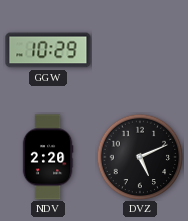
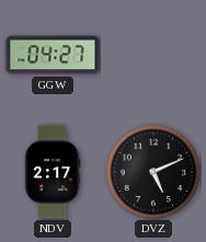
GGW: 10:29 -> 04:27
NDV: 2:20 -> 2:17
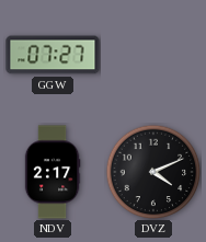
GGW: 04:27 -> 07:27
DVZ: 5:11 -> 4:11
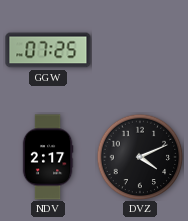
GGW: 07:27 -> 07:25
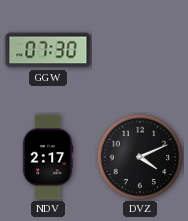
GGW: 07:25 -> 07:30
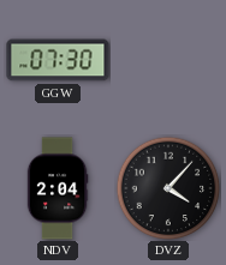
NDV: 2:17 -> 2:04
DVZ: 4:11 -> 4:07
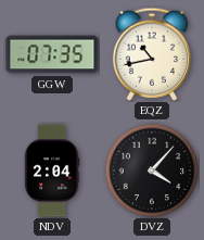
GGW: 07:30 -> 07:35
EQZ: none -> 10:43
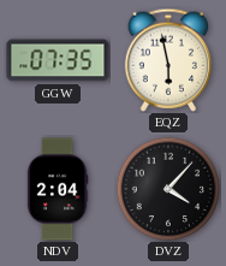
EQZ: 10:43 -> 5:58
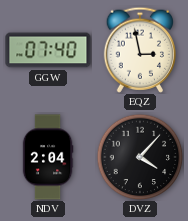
GGW: 07:35 -> 07:40
EQZ: 5:58 -> 2:58
